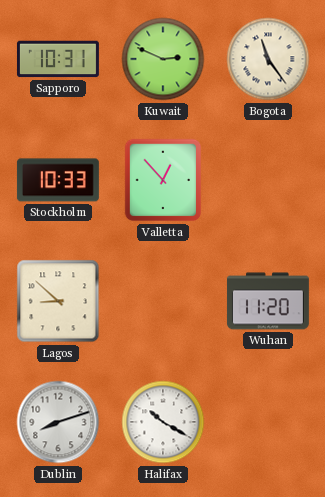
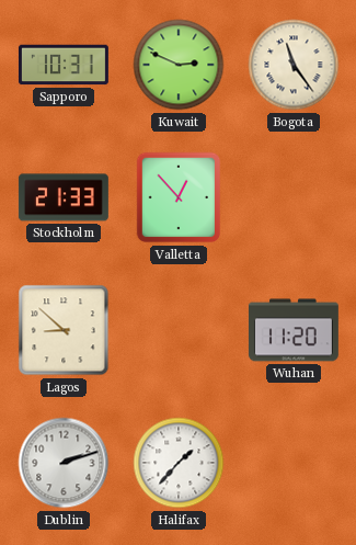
Stockholm: 10:33 -> 21:33
Dublin: 8:12 -> 2:12
Halifax: 10:20 -> 1:37
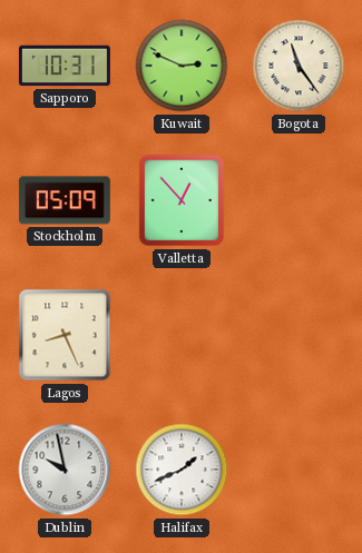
Stockholm: 21:33 -> 05:09
Lagos: 8:52 -> 8:26
Wuhan: 11:20 -> none
Dublin: 2:12 -> 9:58
Halifax: 1:37 -> 1:41
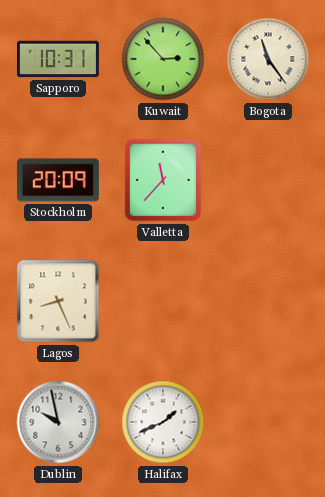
Kuwait: 2:49 -> 2:53
Stockholm: 05:09 -> 20:09
Valletta: 12:53 -> 11:37
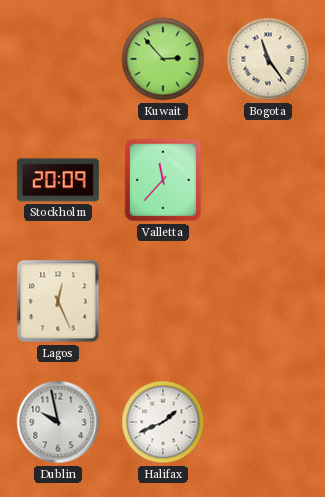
Sapporo: 10:31 -> none
Lagos: 8:26 -> 12:26
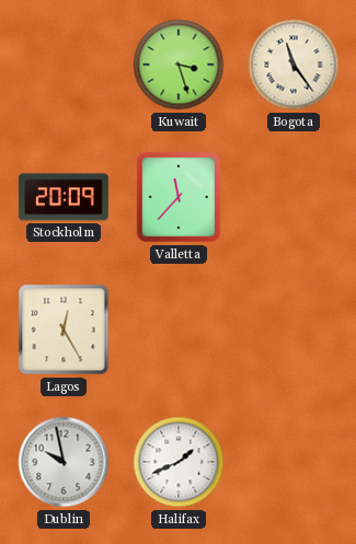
Kuwait: 2:53 -> 3:27
Lagos: 12:26 -> 12:25
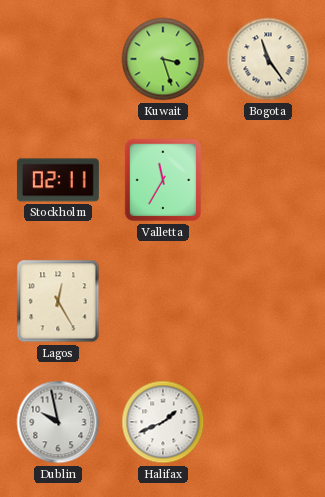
Stockholm: 20:09 -> 02:11
Valletta: 11:37 -> 11:35
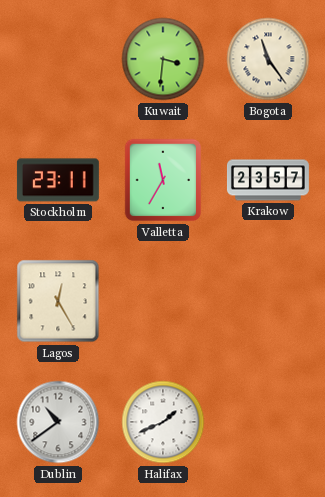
Kuwait: 3:27 -> 3:31
Stockholm: 02:11 -> 23:11
Krakow: none -> 23:57
Dublin: 9:58 -> 10:39
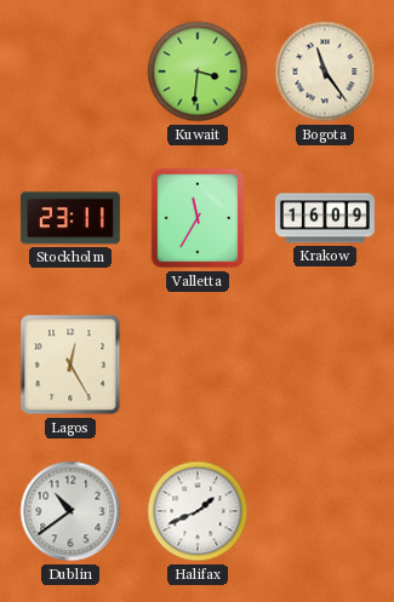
Krakow: 23:57 -> 16:09
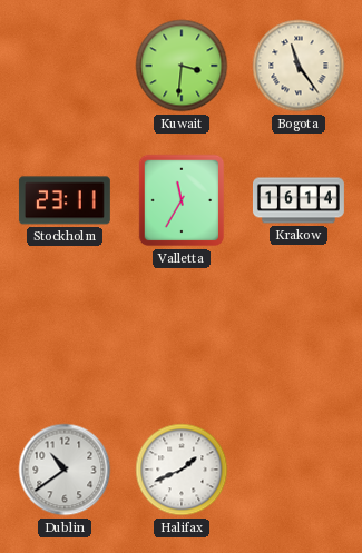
Krakow: 16:09 -> 16:14
Lagos: 12:25 -> none
